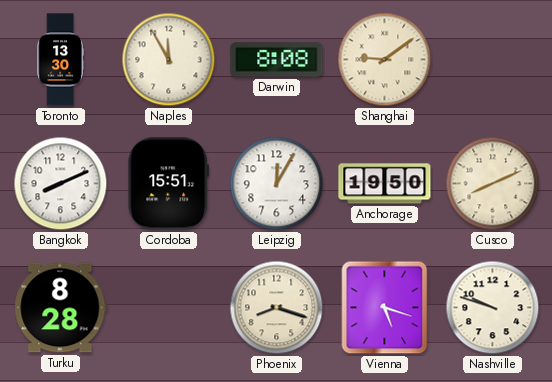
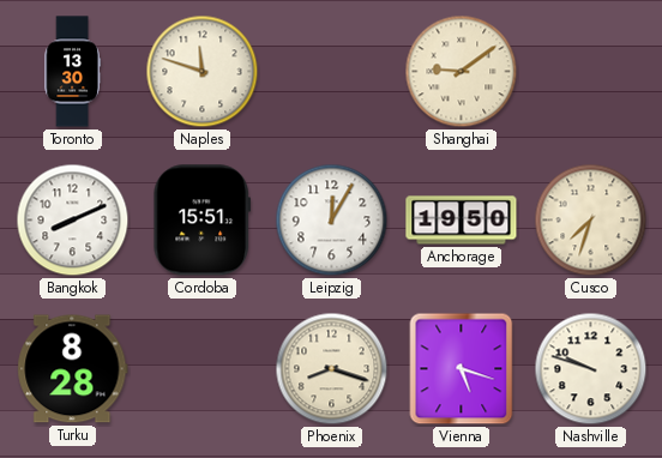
Naples: 11:55 -> 11:48
Darwin: 8:08 -> none
Cusco: 8:11 -> 7:33
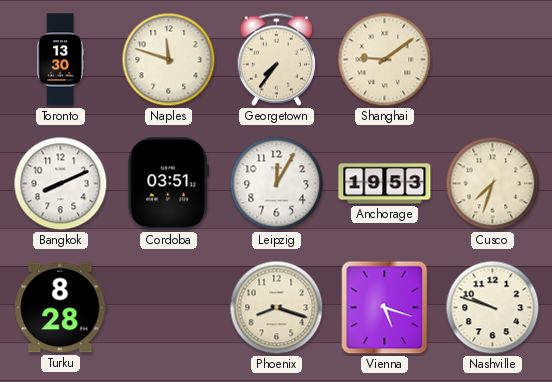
Georgetown: none -> 7:36
Cordoba: 15:51 -> 03:51
Anchorage: 19:50 -> 19:53
